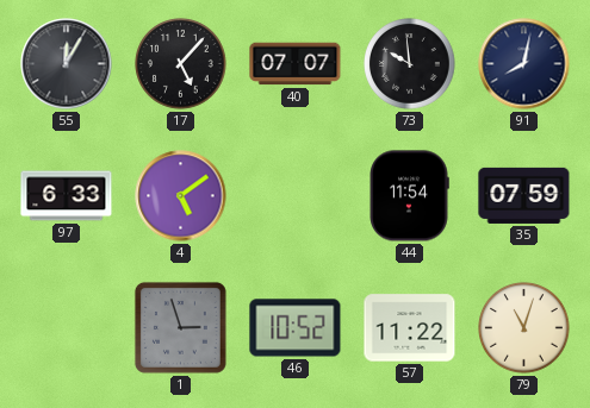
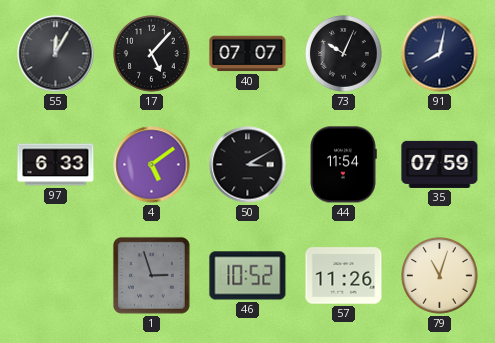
73: 9:59 -> 10:04
50: none -> 3:10
57: 11:22 -> 11:26
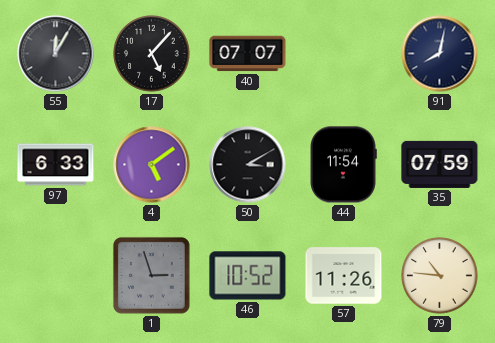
73: 10:04 -> none
79: 11:03 -> 10:46
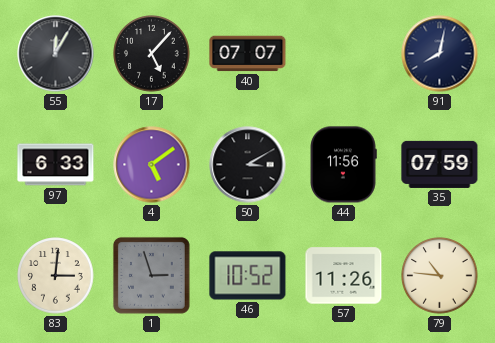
44: 11:54 -> 11:56
83: none -> 3:01
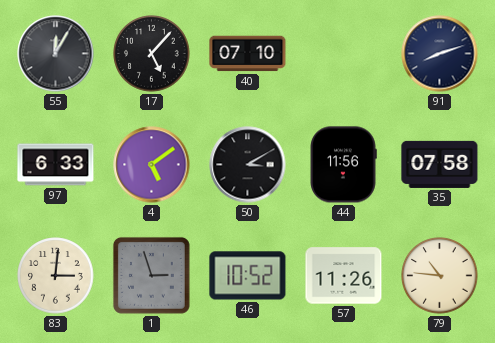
40: 07:07 -> 07:10
91: 8:02 -> 8:12
35: 07:59 -> 07:58
